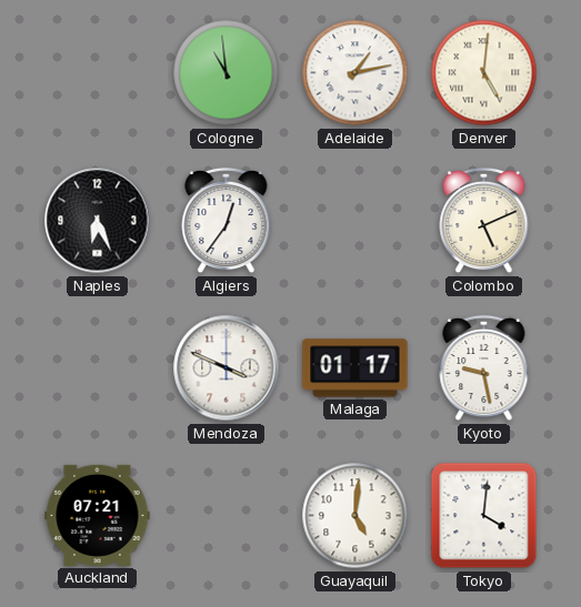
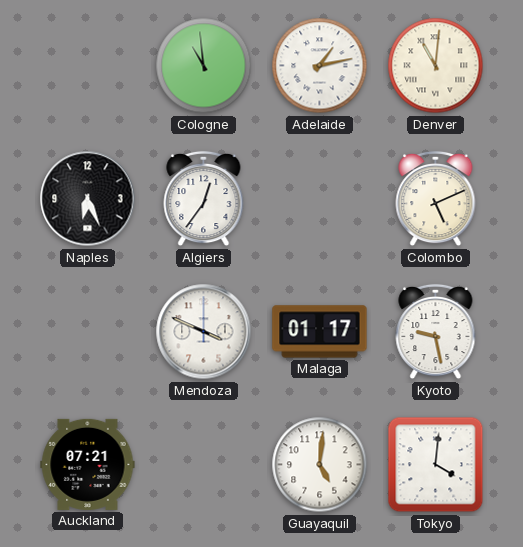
Denver: 5:01 -> 11:01
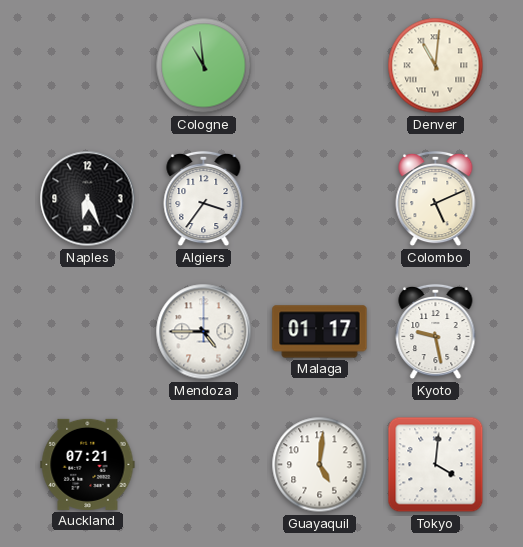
Adelaide: 1:13 -> none
Algiers: 12:36 -> 3:36
Mendoza: 3:49 -> 4:45
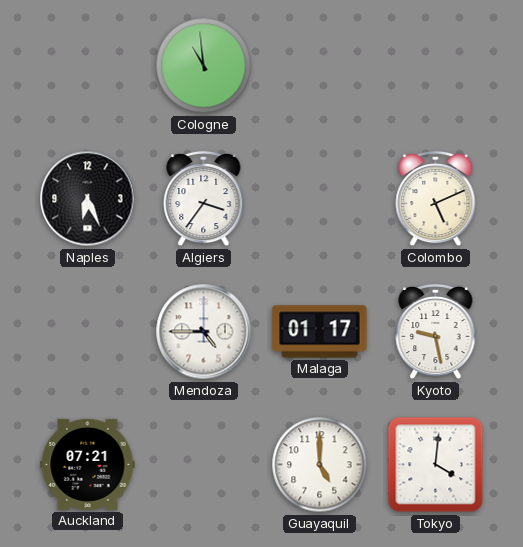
Denver: 11:01 -> none
Guayaquil: 5:01 -> 5:00
